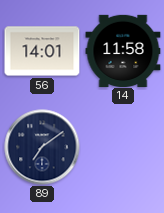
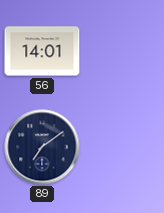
14: 11:58 -> none
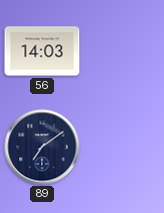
56: 14:01 -> 14:03
